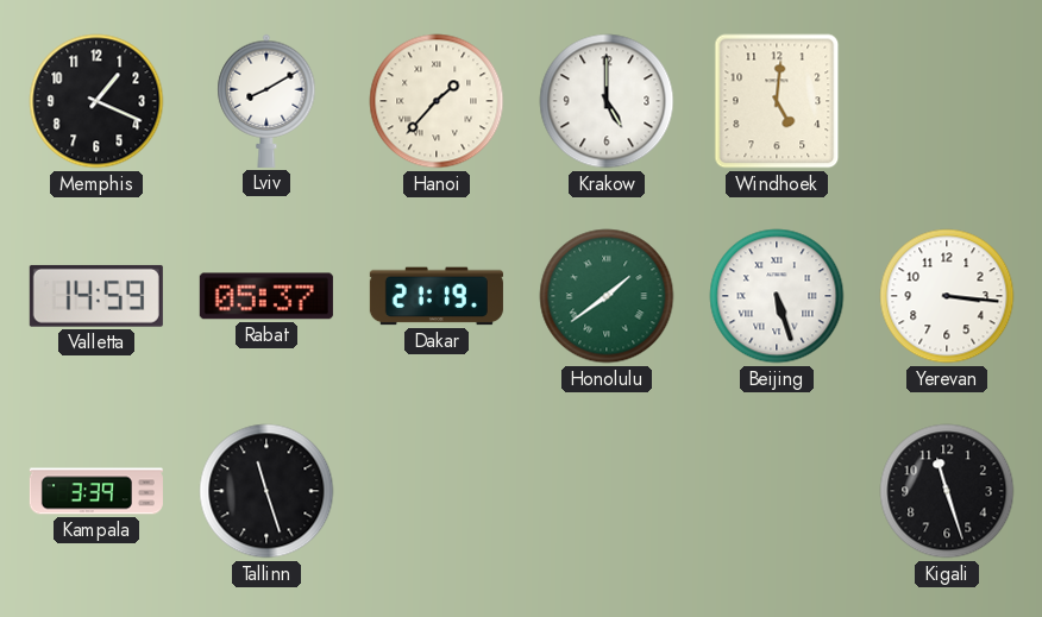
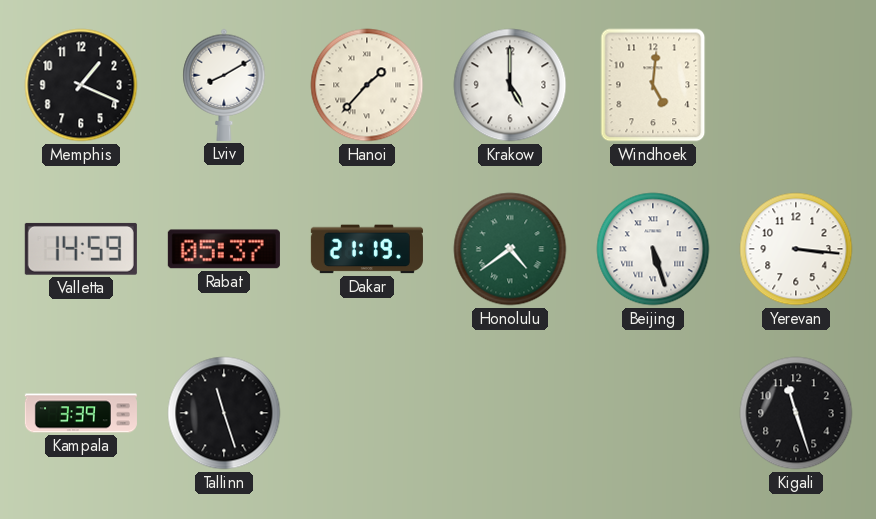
Honolulu: 1:39 -> 4:39
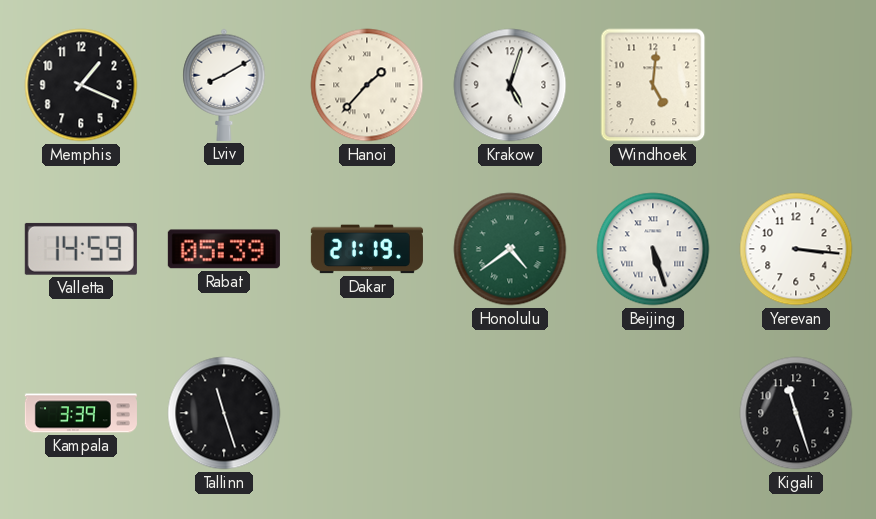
Krakow: 5:00 -> 5:03
Rabat: 05:37 -> 05:39
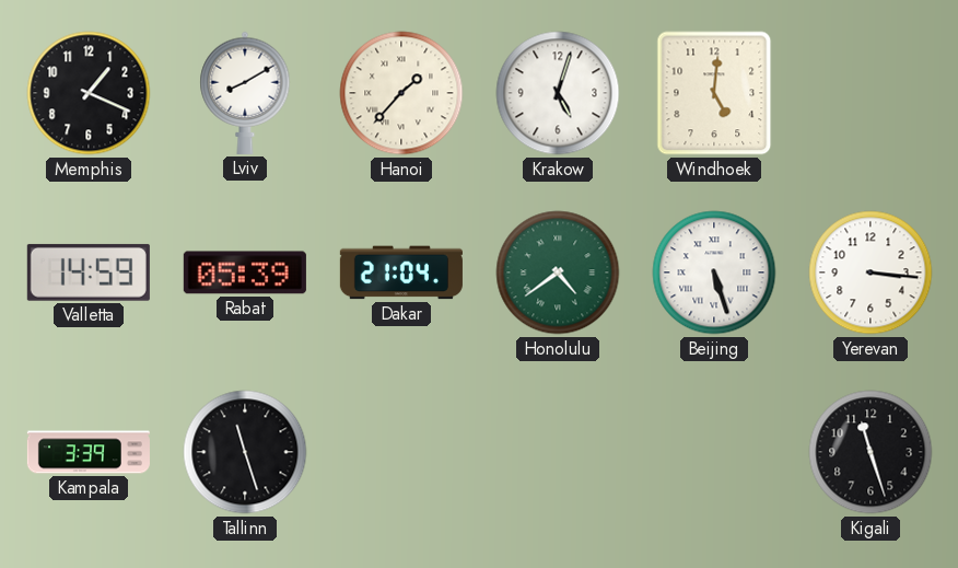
Dakar: 21:19 -> 21:04
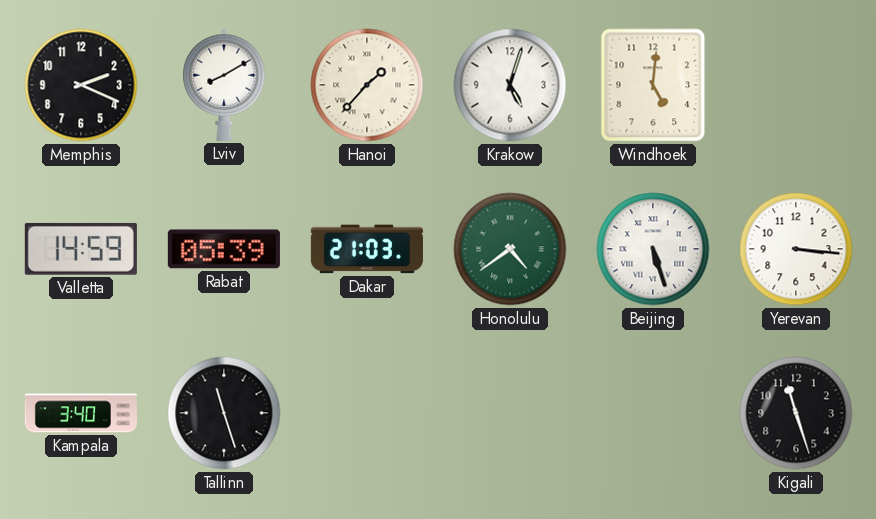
Memphis: 1:19 -> 2:19
Dakar: 21:04 -> 21:03
Kampala: 3:39 -> 3:40
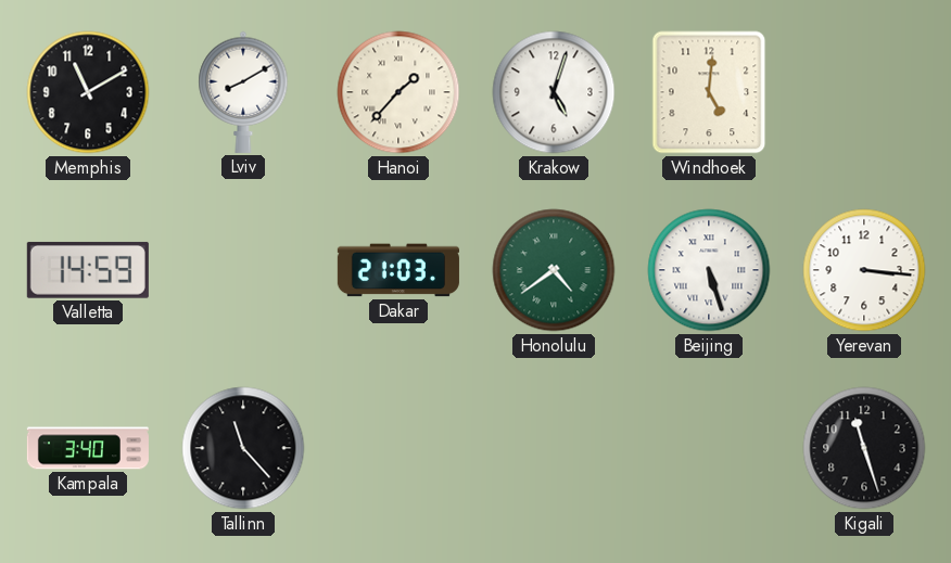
Memphis: 2:19 -> 11:10
Rabat: 05:39 -> none
Tallinn: 11:27 -> 11:23
